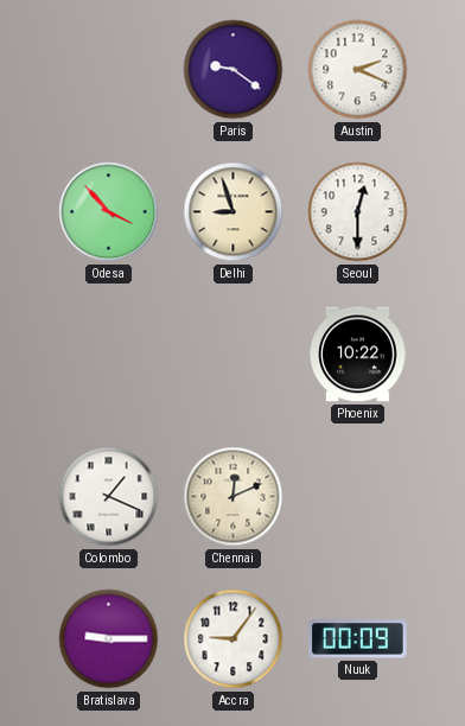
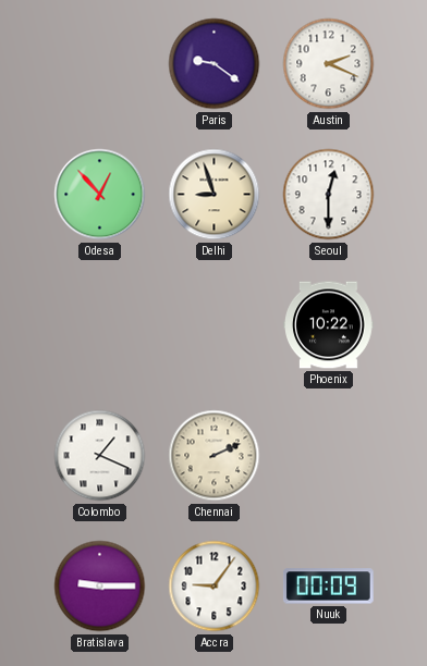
Odesa: 3:53 -> 12:53
Chennai: 12:11 -> 2:11
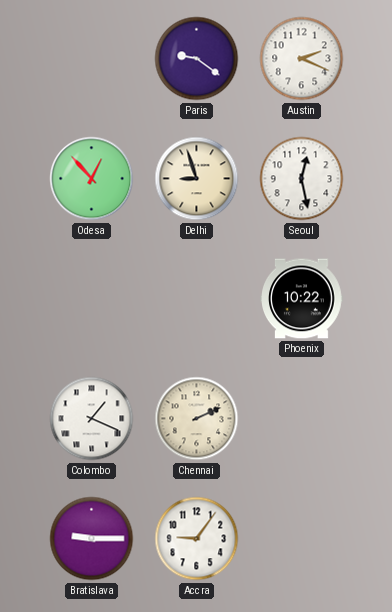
Seoul: 12:30 -> 12:28
Nuuk: 00:09 -> none
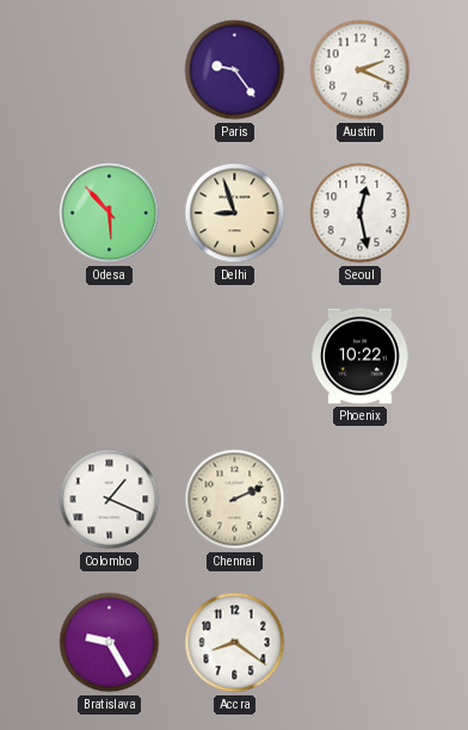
Paris: 9:21 -> 9:24
Odesa: 12:53 -> 5:53
Bratislava: 9:15 -> 9:25
Accra: 9:06 -> 8:21
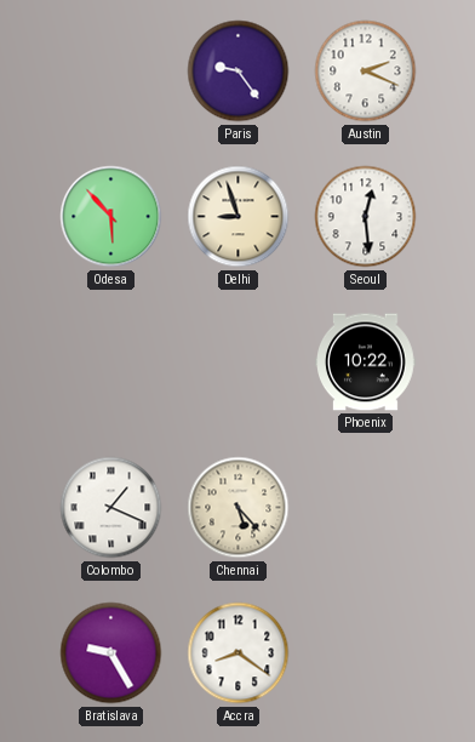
Seoul: 12:28 -> 12:29
Chennai: 2:11 -> 5:23
